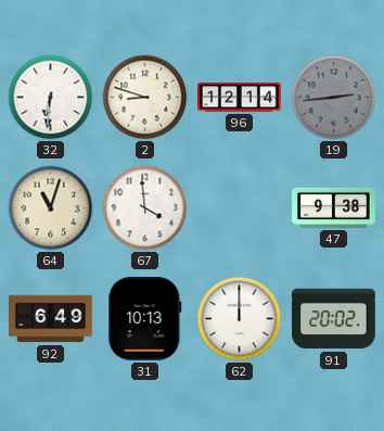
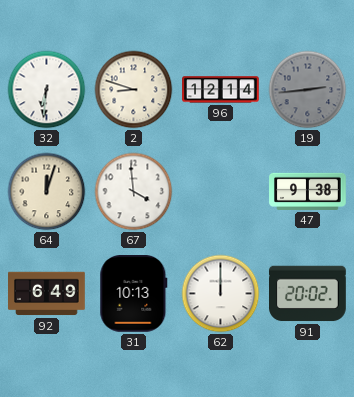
64: 11:03 -> 12:03
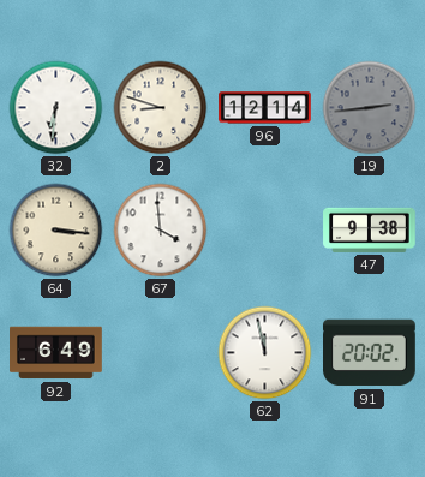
64: 12:03 -> 3:16
31: 10:13 -> none
62: 12:00 -> 11:58
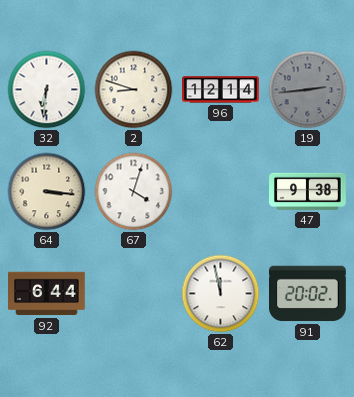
67: 3:59 -> 4:03
92: 6:49 -> 6:44
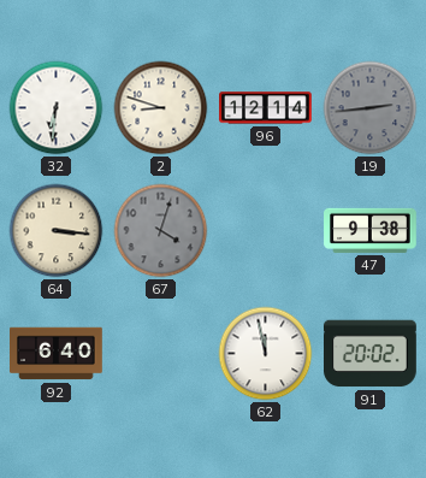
67 dial: white -> grey
92: 6:44 -> 6:40
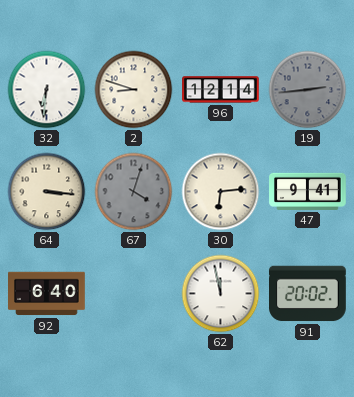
30: none -> 6:14
47: 9:38 -> 9:41
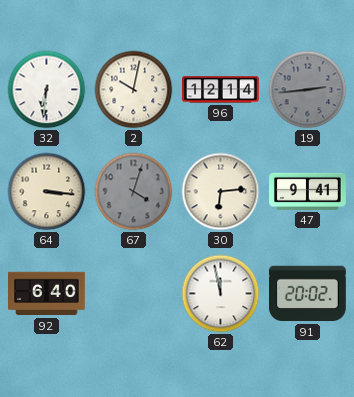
2: 8:48 -> 10:02
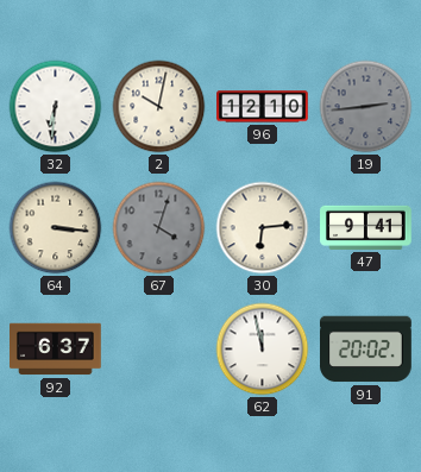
96: 12:14 -> 12:10
92: 6:40 -> 6:37
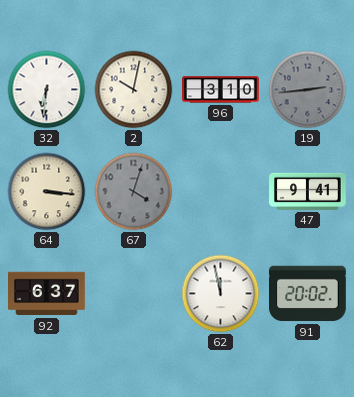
96: 12:10 -> 3:10
30: 6:14 -> none
